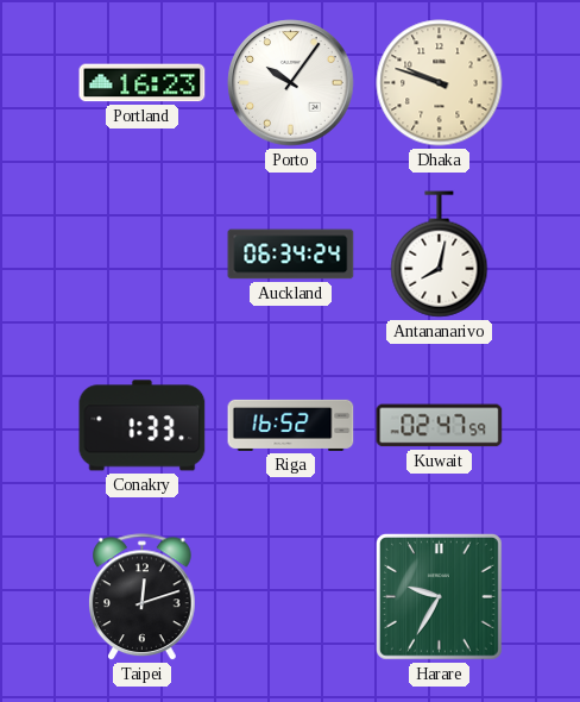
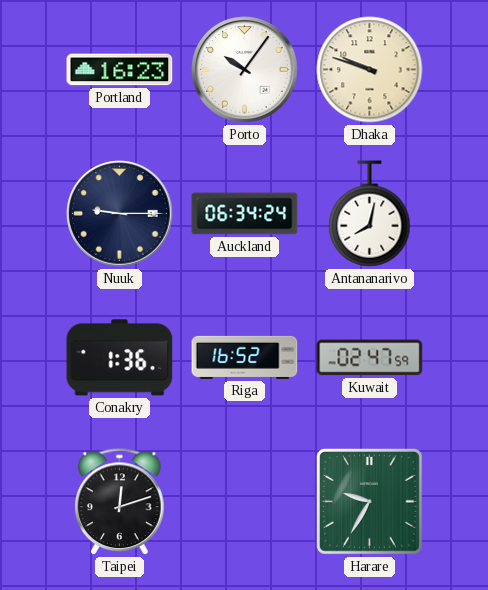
Nuuk: none -> 9:15
Conakry: 1:33 -> 1:36
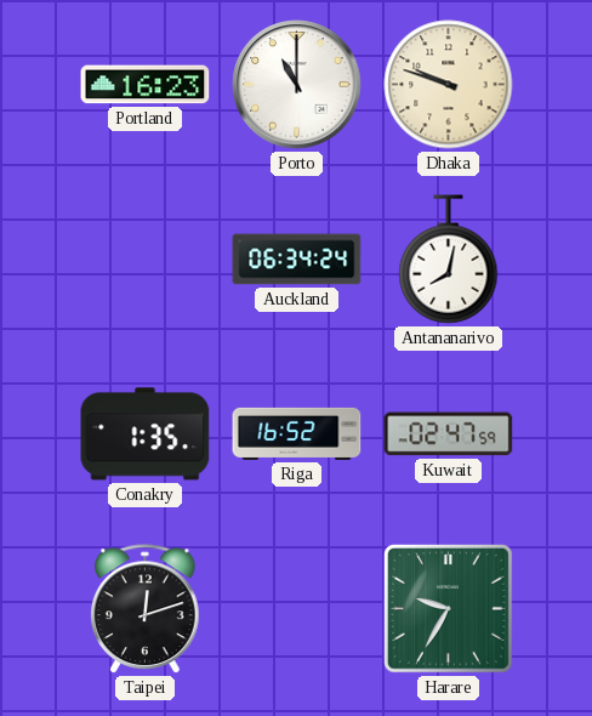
Porto: 10:06 -> 11:00
Nuuk: 9:15 -> none
Conakry: 1:36 -> 1:35
